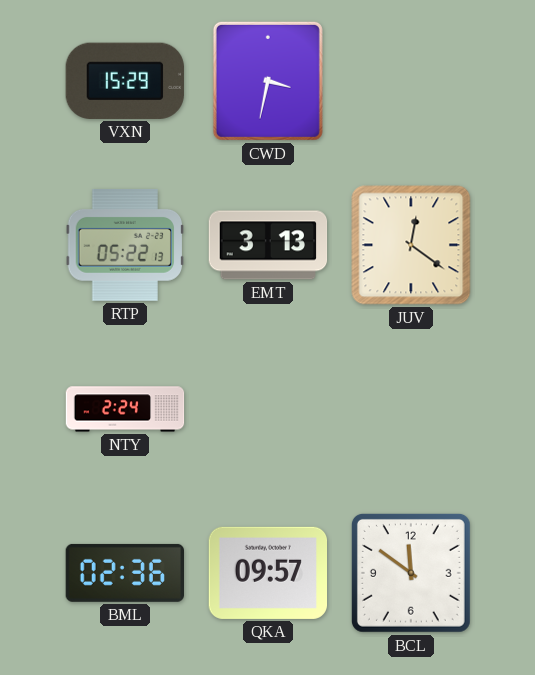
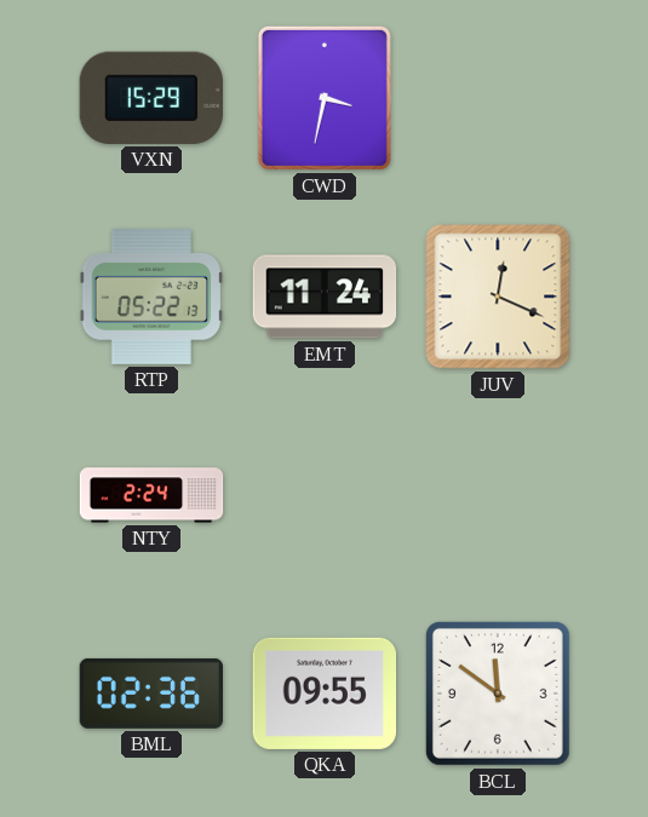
EMT: 3:13 -> 11:24
JUV: 12:21 -> 12:19
QKA: 09:57 -> 09:55
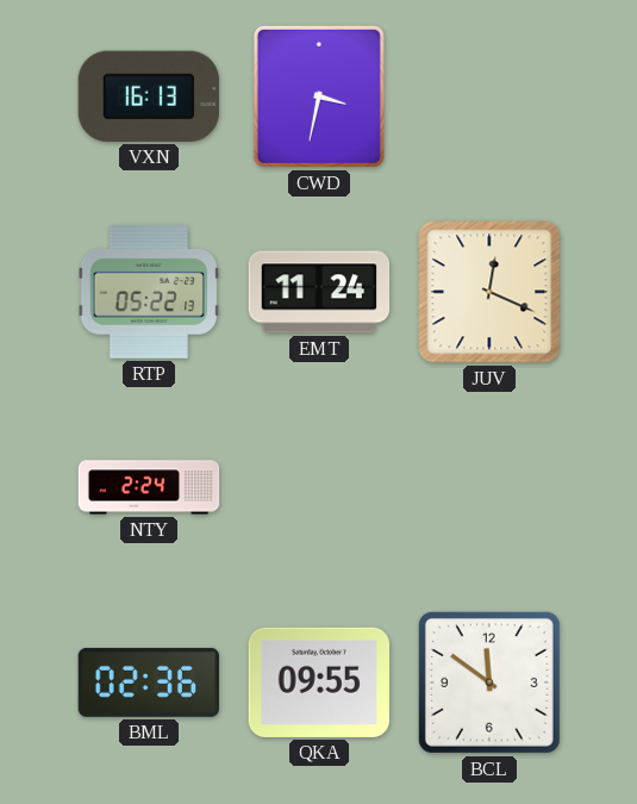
VXN: 15:29 -> 16:13
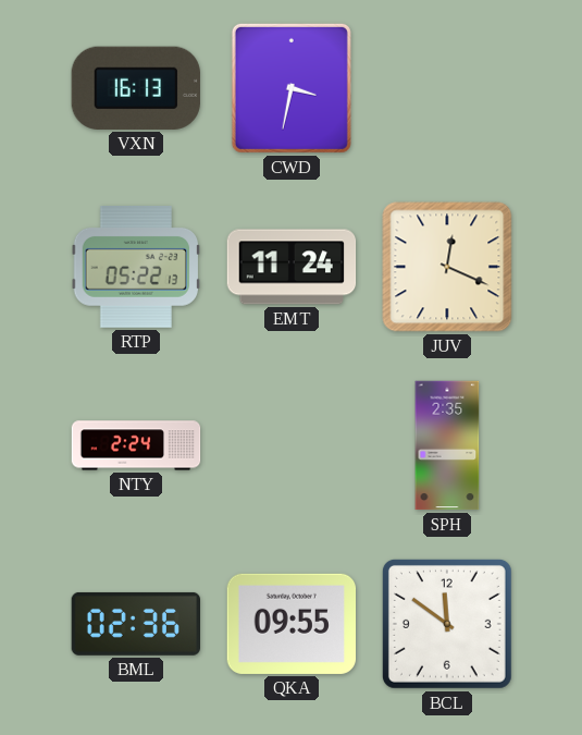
SPH: none -> 2:35
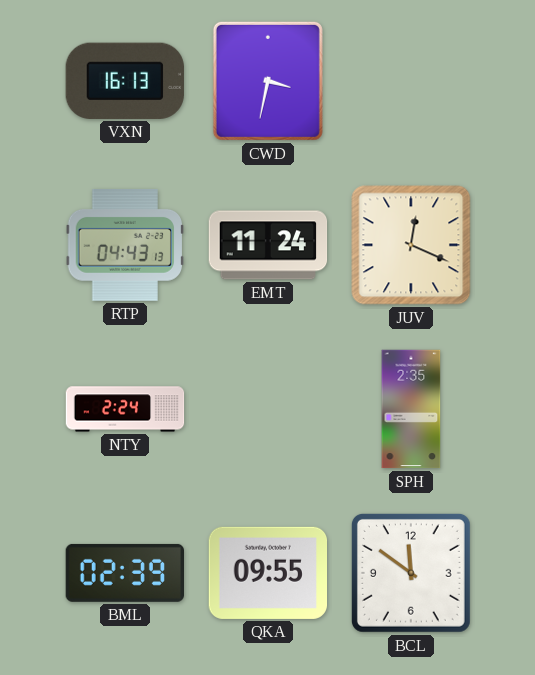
RTP: 05:22 -> 04:43
BML: 02:36 -> 02:39
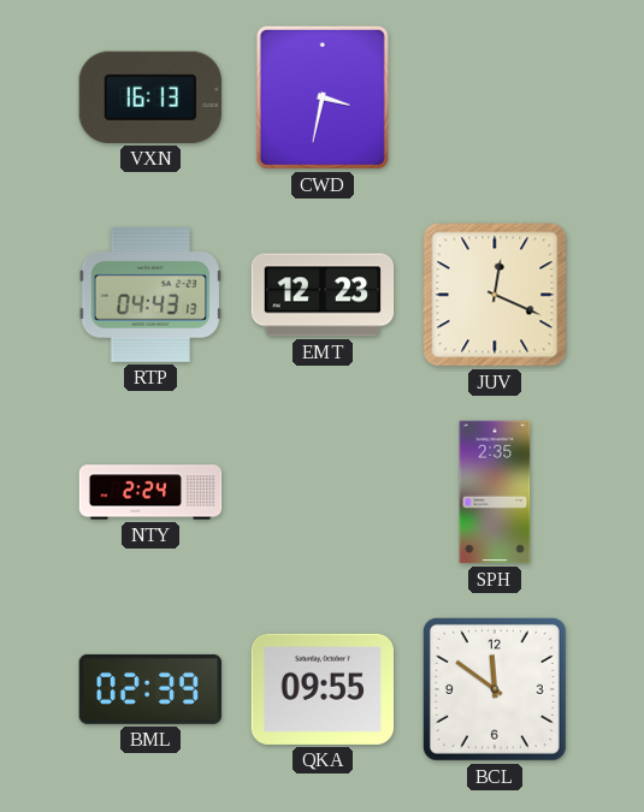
EMT: 11:24 -> 12:23
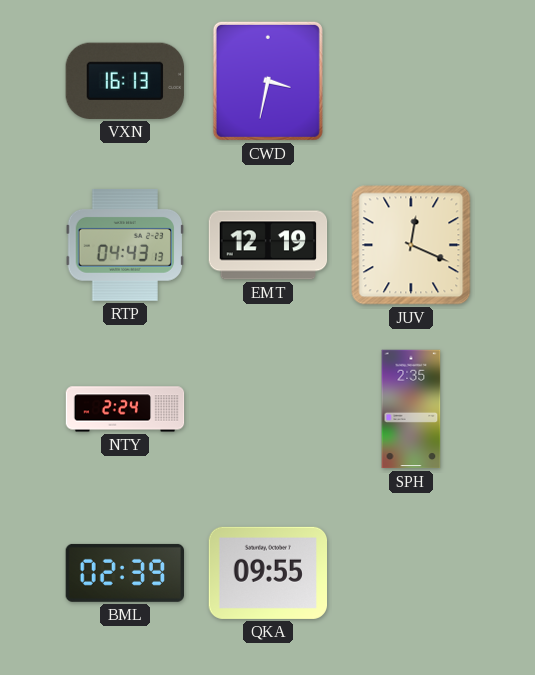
EMT: 12:23 -> 12:19
BCL: 11:51 -> none
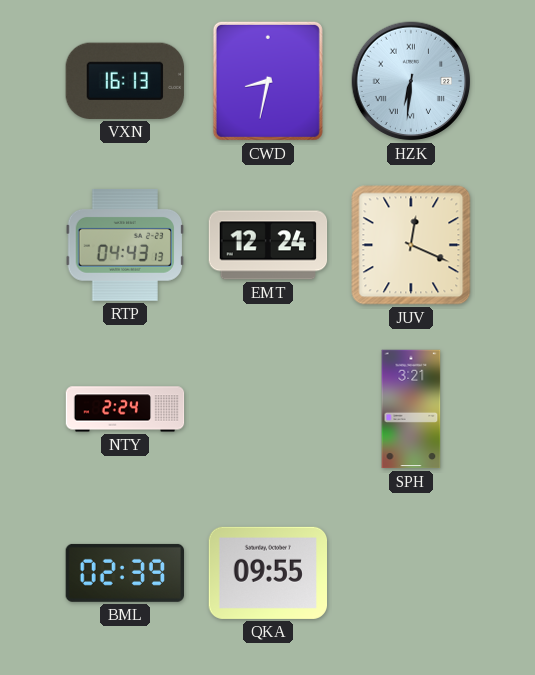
CWD: 3:32 -> 8:32
HZK: none -> 6:31
EMT: 12:19 -> 12:24
SPH: 2:35 -> 3:21
